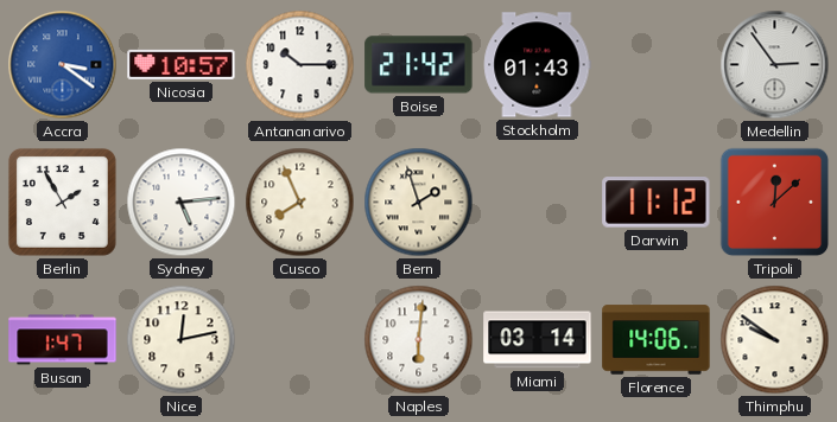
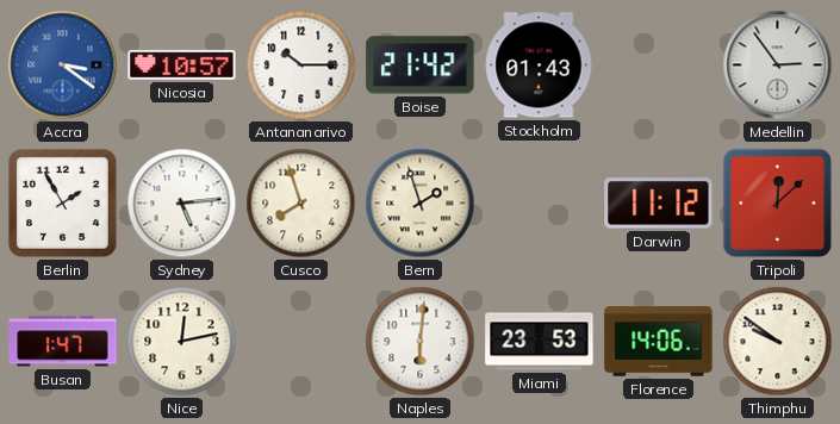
Cusco: 7:56 -> 7:57
Miami: 03:14 -> 23:53
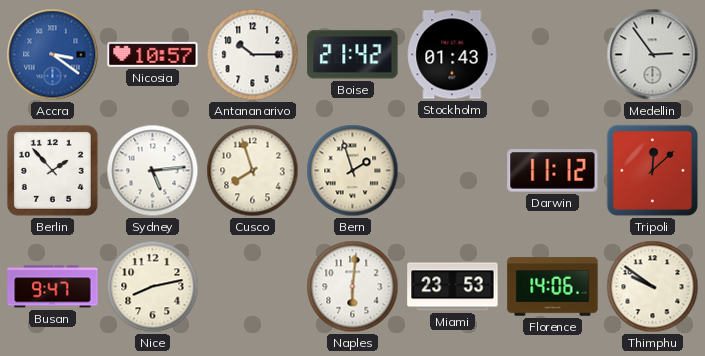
Berlin: 1:55 -> 1:53
Busan: 1:47 -> 9:47
Nice: 12:13 -> 8:13
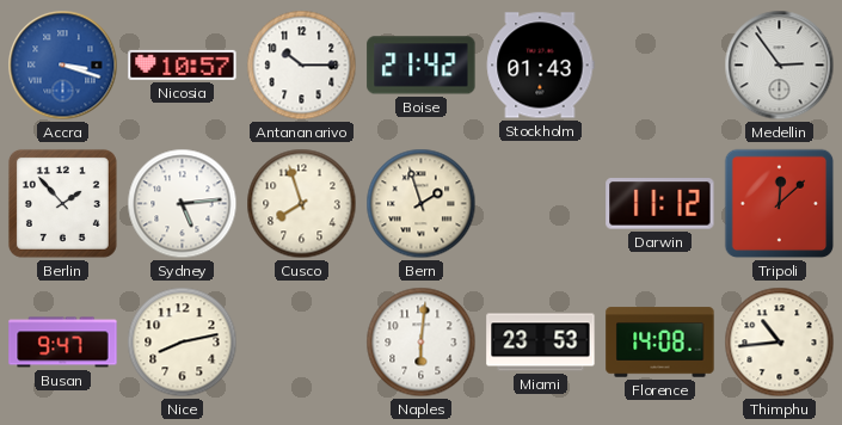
Accra: 3:21 -> 3:18
Florence: 14:06 -> 14:08
Thimphu: 9:51 -> 10:44
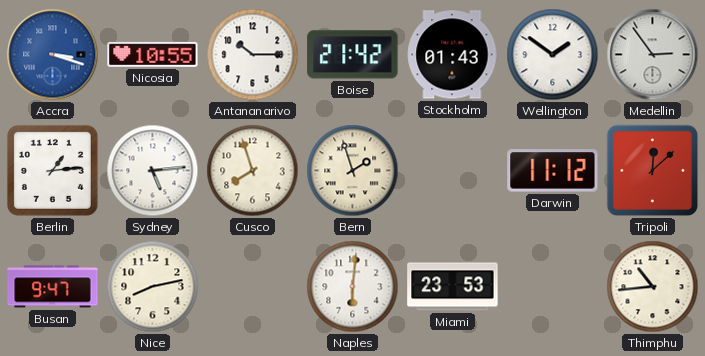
Nicosia: 10:57 -> 10:55
Wellington: none -> 1:51
Berlin: 1:53 -> 1:14
Florence: 14:08 -> none
